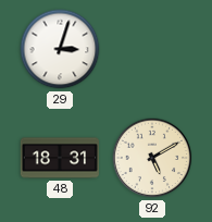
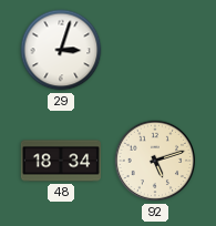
48: 18:31 -> 18:34
92: 5:10 -> 5:12
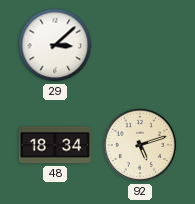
29: 3:03 -> 3:08
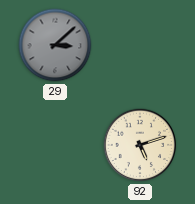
29 dial: white -> grey
48: 18:34 -> none
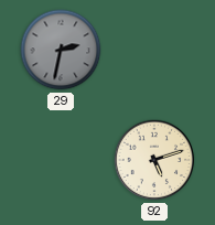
29: 3:08 -> 2:32
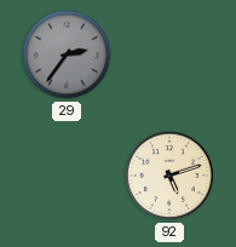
29: 2:32 -> 2:36
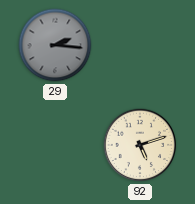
29: 2:36 -> 2:16
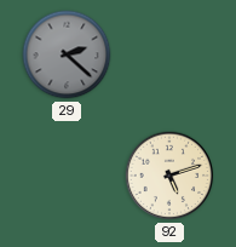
29: 2:16 -> 2:22
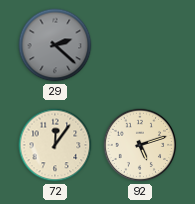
72: none -> 12:06
